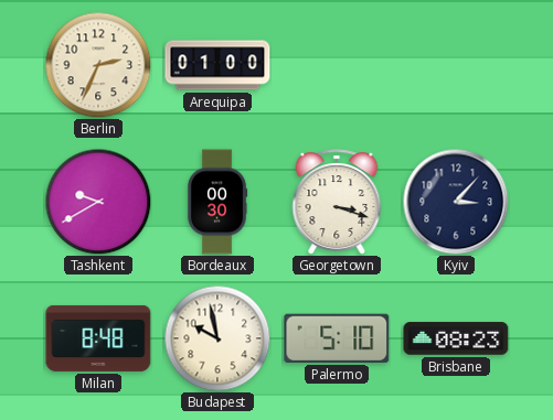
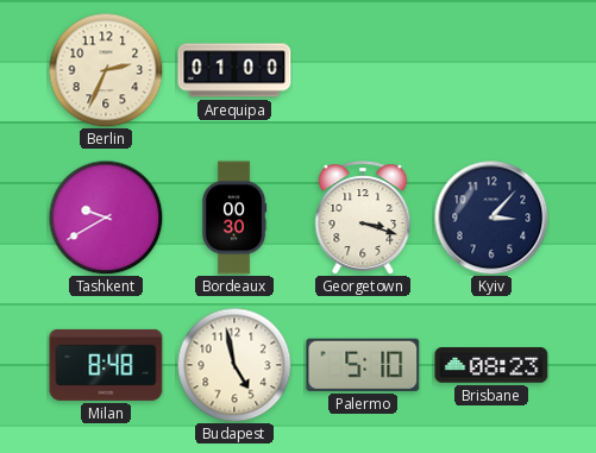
Budapest: 9:58 -> 4:58
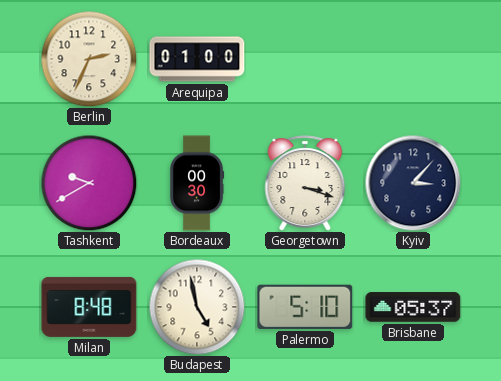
Brisbane: 08:23 -> 05:37
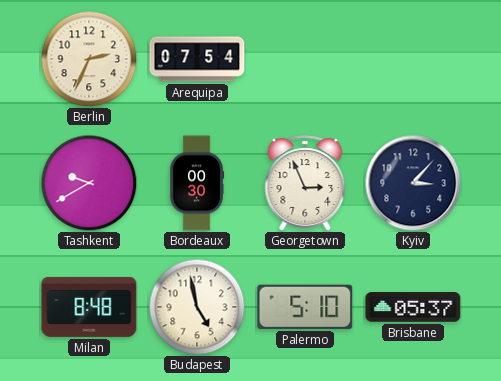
Arequipa: 01:00 -> 07:54
Georgetown: 3:18 -> 2:56
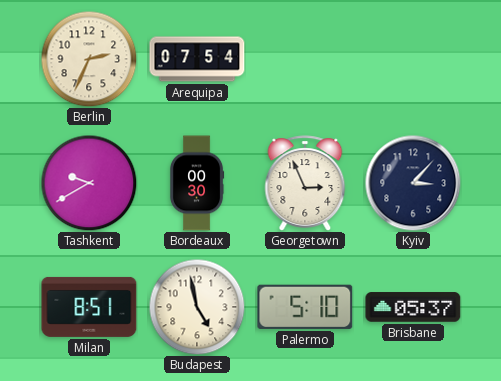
Milan: 8:48 -> 8:51
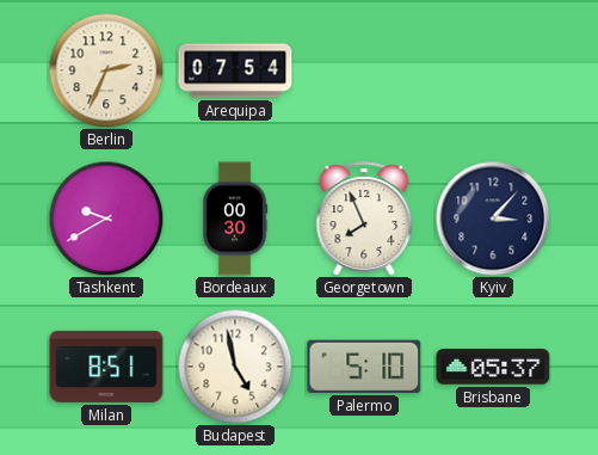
Georgetown: 2:56 -> 7:56
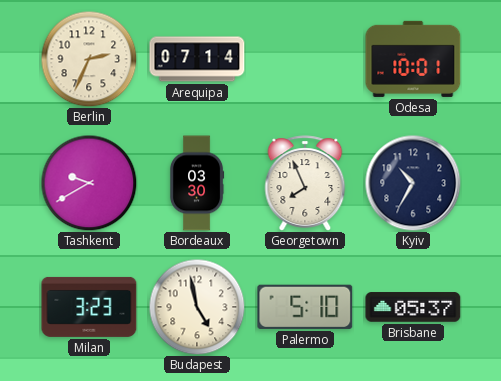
Arequipa: 07:54 -> 07:14
Odesa: none -> 10:01
Bordeaux: 00:30 -> 03:30
Kyiv: 3:07 -> 10:35
Milan: 8:51 -> 3:23
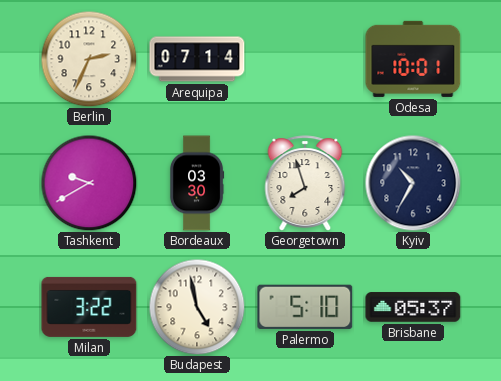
Georgetown: 7:56 -> 7:57
Milan: 3:23 -> 3:22
